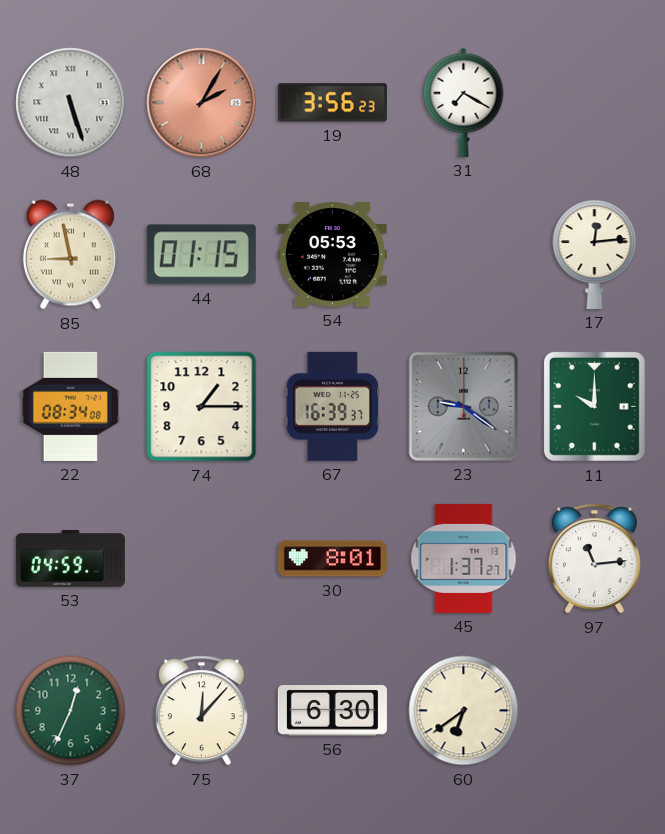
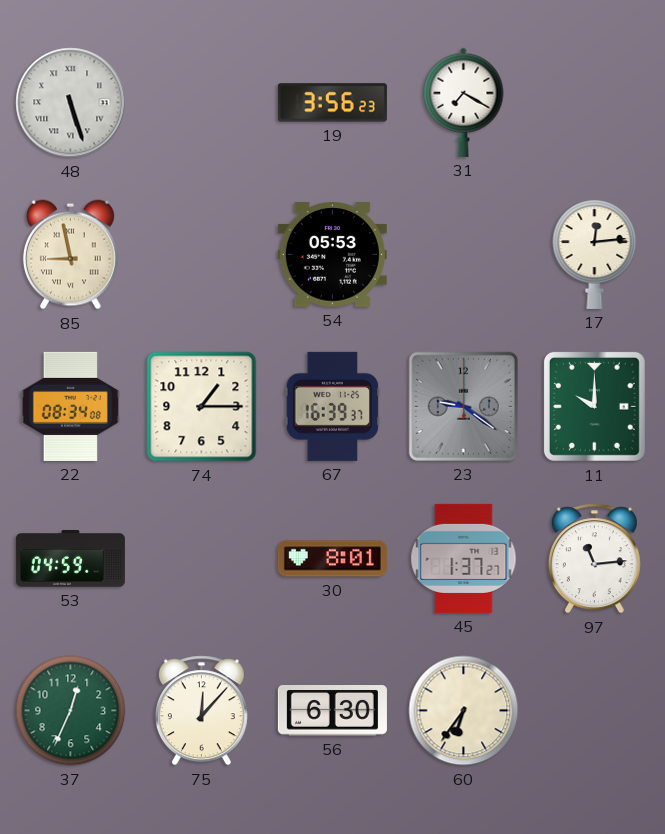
68: 2:05 -> none
44: 01:15 -> none
60: 6:39 -> 6:36
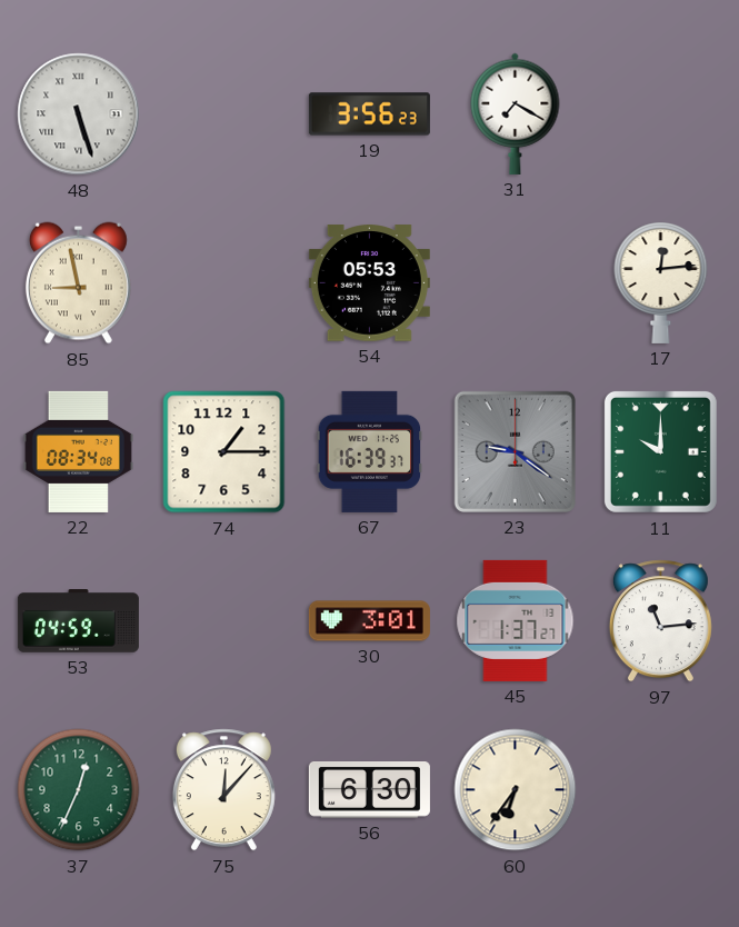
30: 8:01 -> 3:01
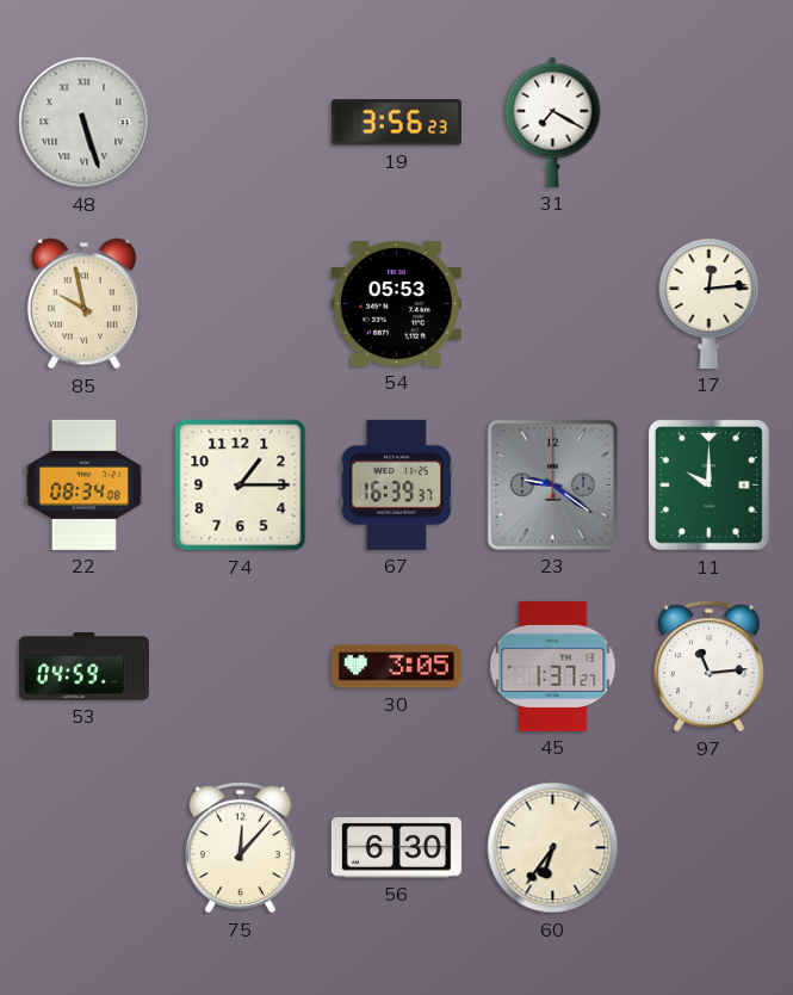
85: 8:58 -> 9:58
30: 3:01 -> 3:05
37: 12:34 -> none
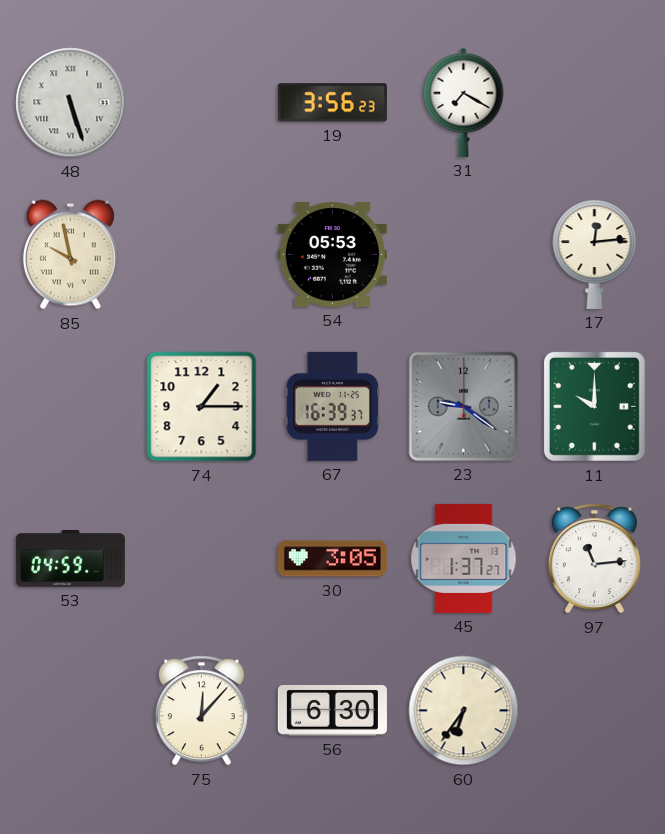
22: 08:34 -> none
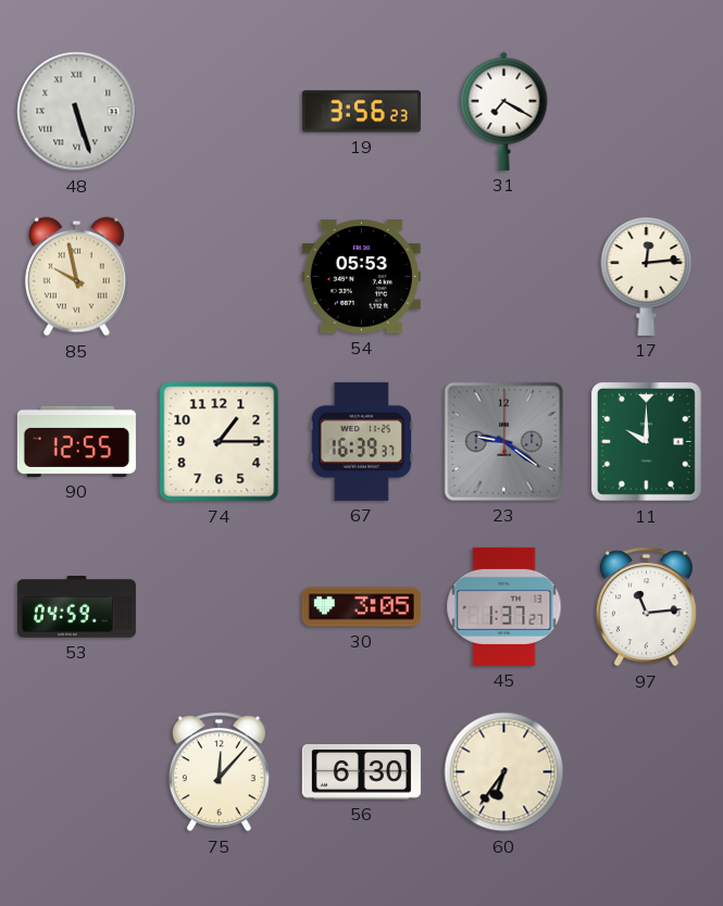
90: none -> 12:55
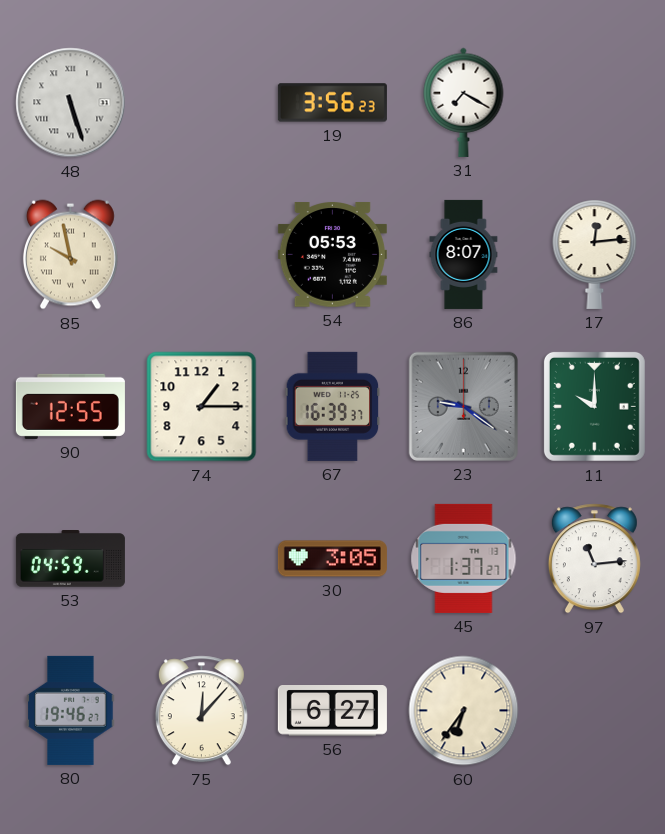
86: none -> 8:07
80: none -> 19:46
56: 6:30 -> 6:27
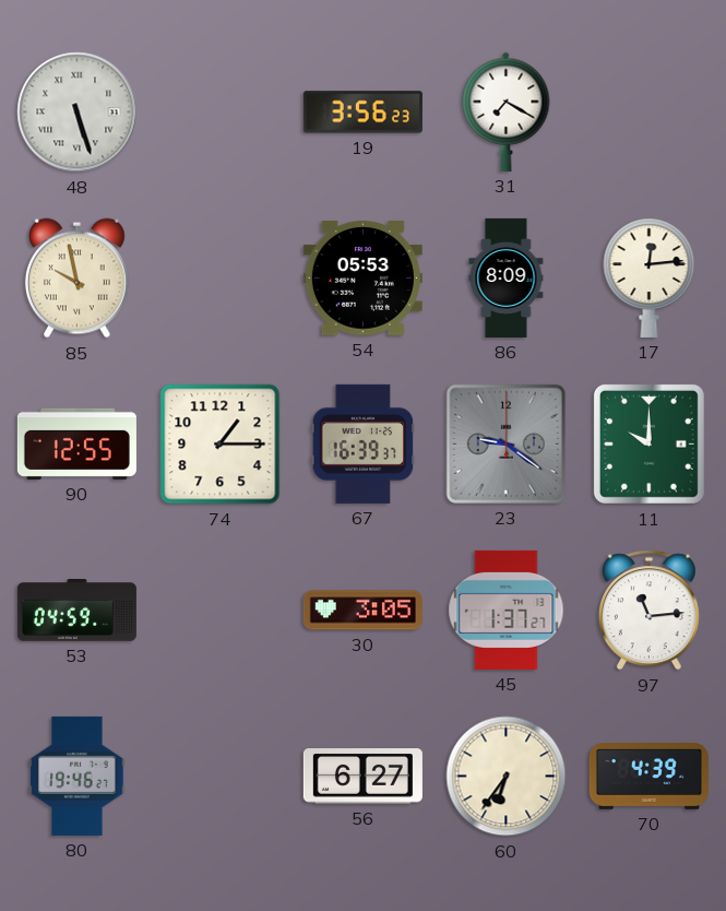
86: 8:07 -> 8:09
75: 12:07 -> none
70: none -> 4:39
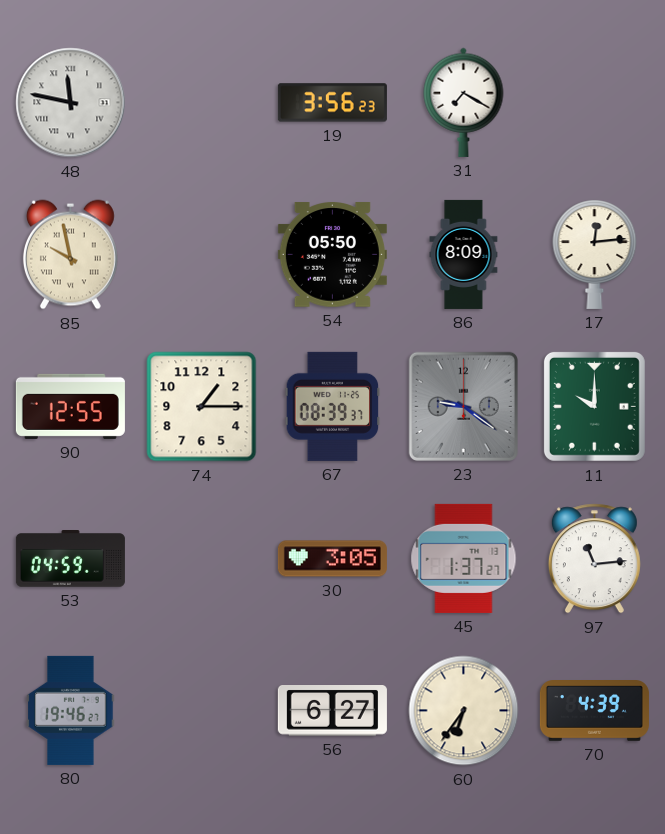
48: 5:27 -> 11:47
54: 05:53 -> 05:50
67: 16:39 -> 08:39
